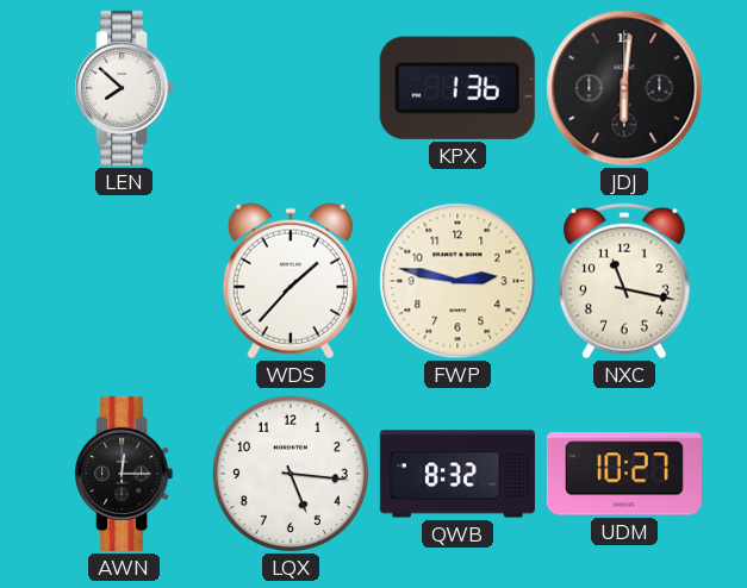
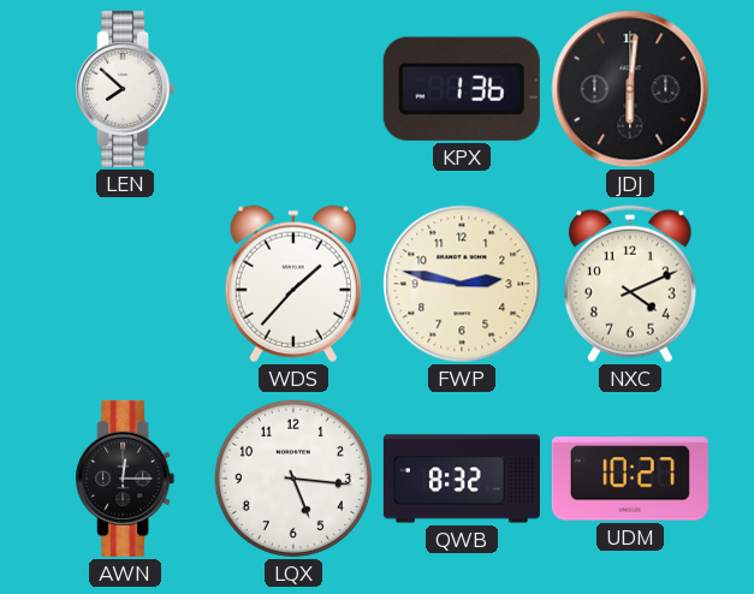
NXC: 11:17 -> 4:11
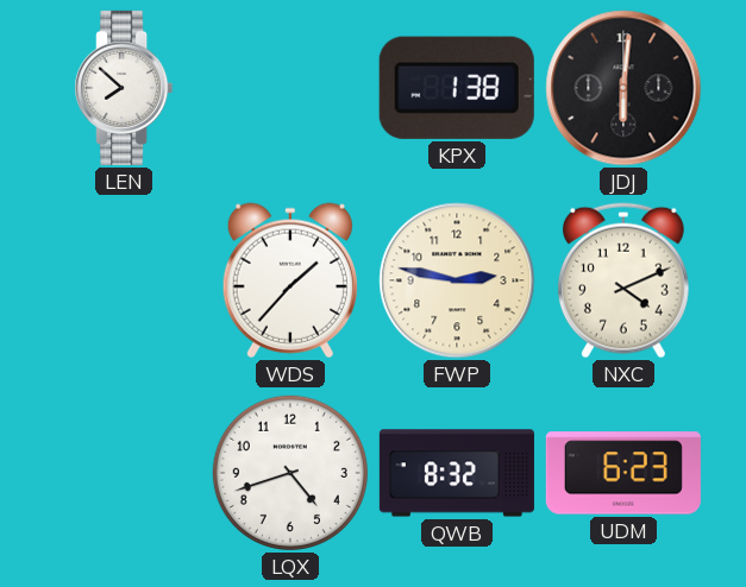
KPX: 1:36 -> 1:38
AWN: 12:15 -> none
LQX: 5:16 -> 4:42
UDM: 10:27 -> 6:23
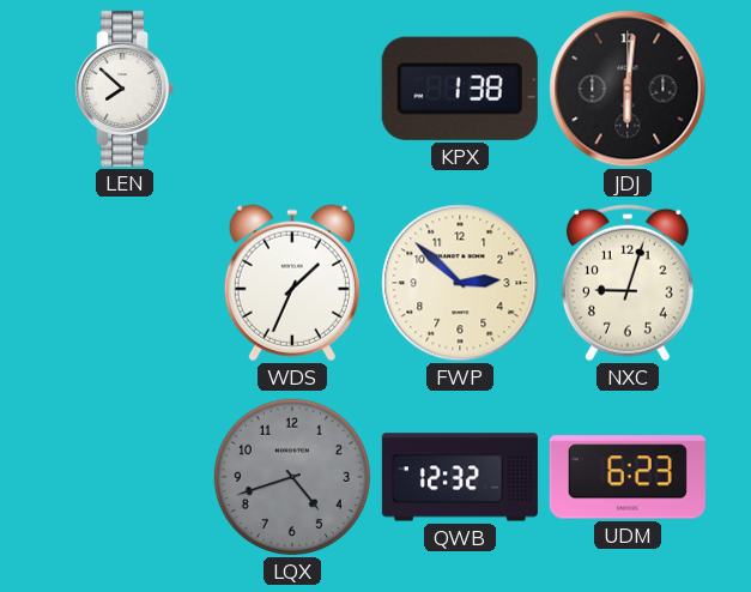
WDS: 1:37 -> 1:34
FWP: 2:47 -> 2:52
NXC: 4:11 -> 9:03
LQX dial: white -> grey
QWB: 8:32 -> 12:32
